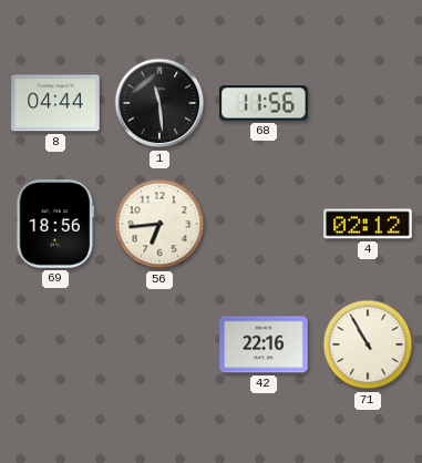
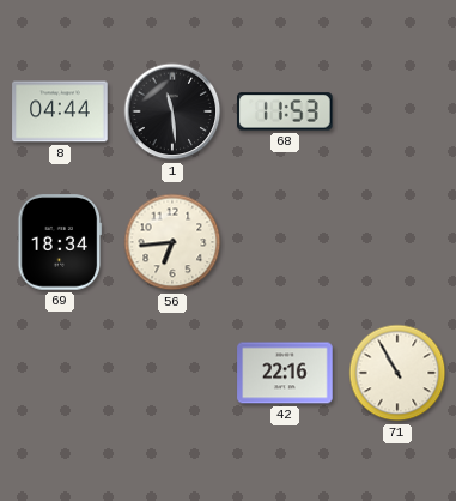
68: 11:56 -> 11:53
69: 18:56 -> 18:34
4: 02:12 -> none
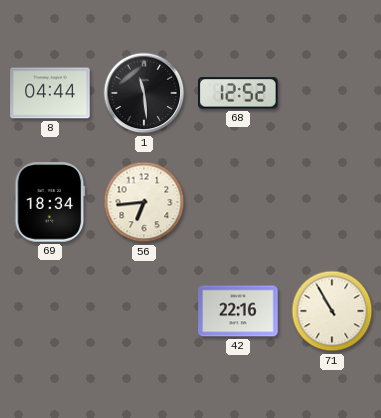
68: 11:53 -> 12:52
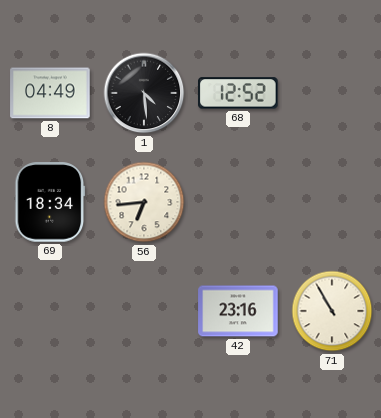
8: 04:44 -> 04:49
1: 11:29 -> 4:29
42: 22:16 -> 23:16
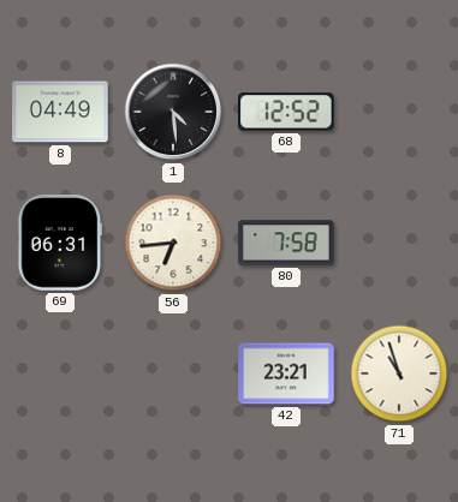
69: 18:34 -> 06:31
80: none -> 7:58
42: 23:16 -> 23:21
71: 10:55 -> 10:57
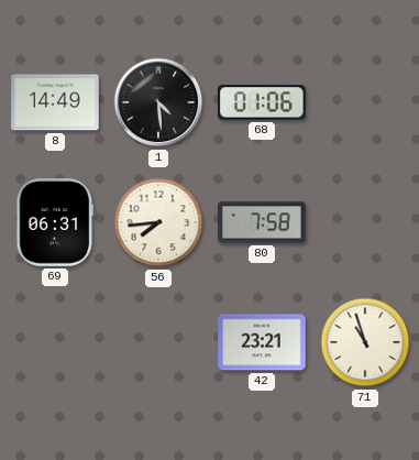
8: 04:49 -> 14:49
68: 12:52 -> 01:06
56: 6:44 -> 7:44
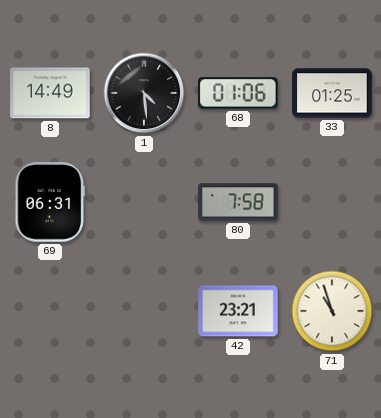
33: none -> 01:25
56: 7:44 -> none
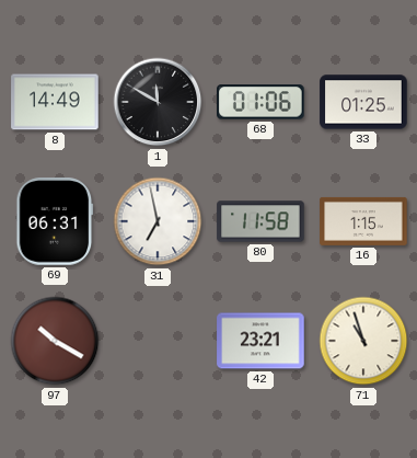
1: 4:29 -> 11:50
31: none -> 6:58
80: 7:58 -> 11:58
16: none -> 1:15
97: none -> 10:20
